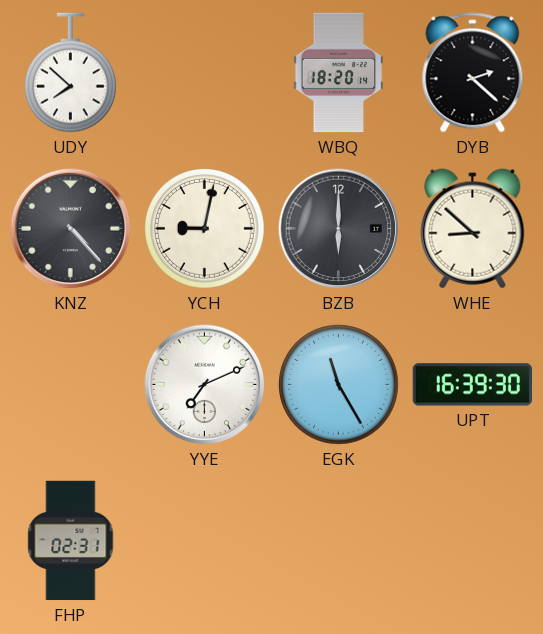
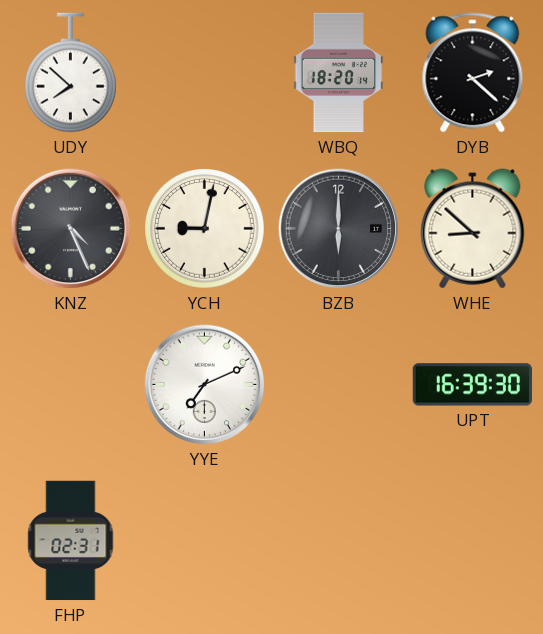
KNZ: 4:23 -> 4:26
EGK: 11:25 -> none
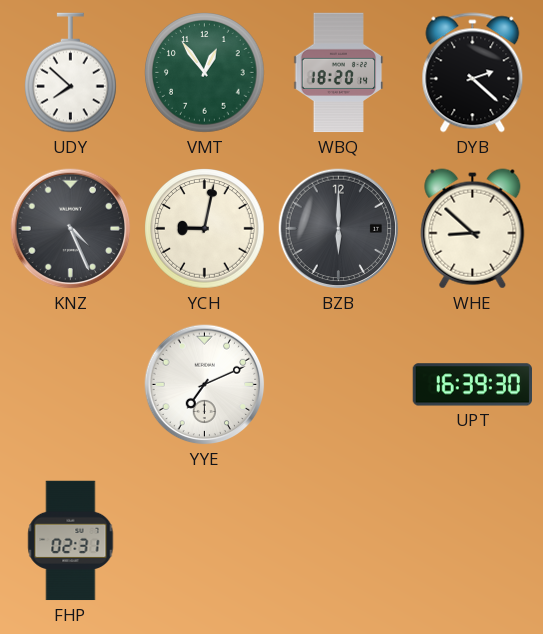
VMT: none -> 12:54
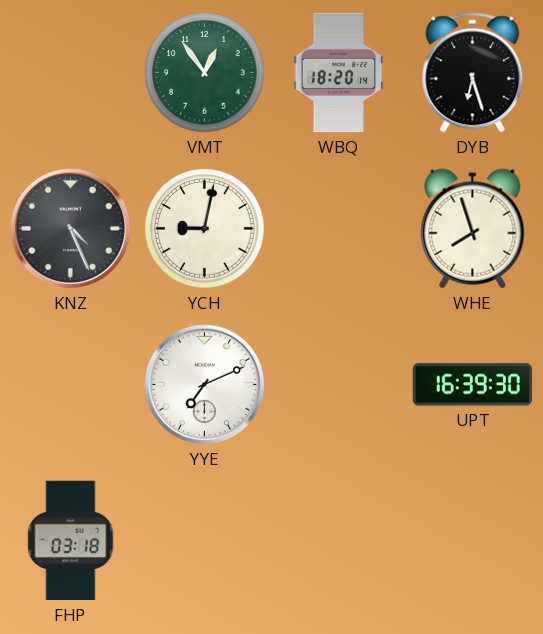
UDY: 7:52 -> none
DYB: 2:22 -> 6:27
BZB: 6:00 -> none
WHE: 8:52 -> 7:57
FHP: 02:31 -> 03:18
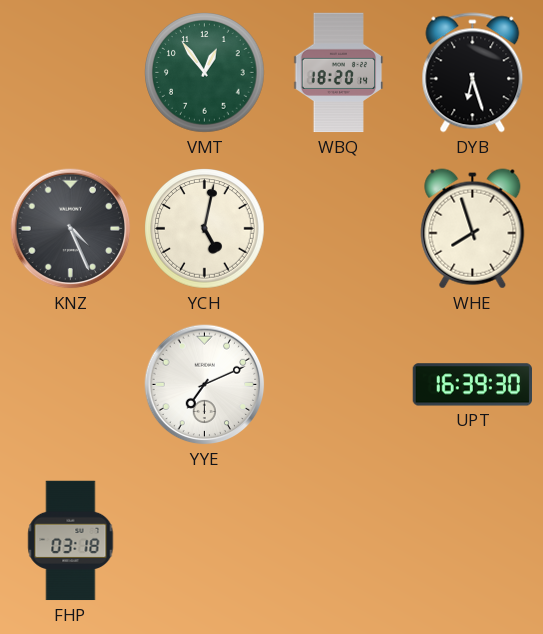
YCH: 9:02 -> 5:02
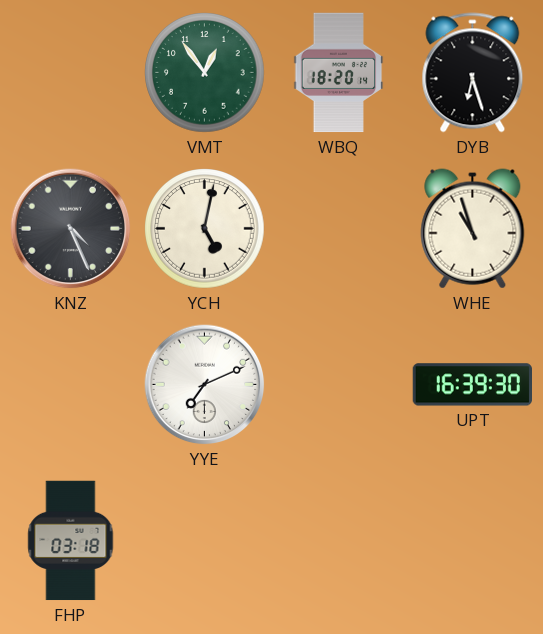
WHE: 7:57 -> 10:57
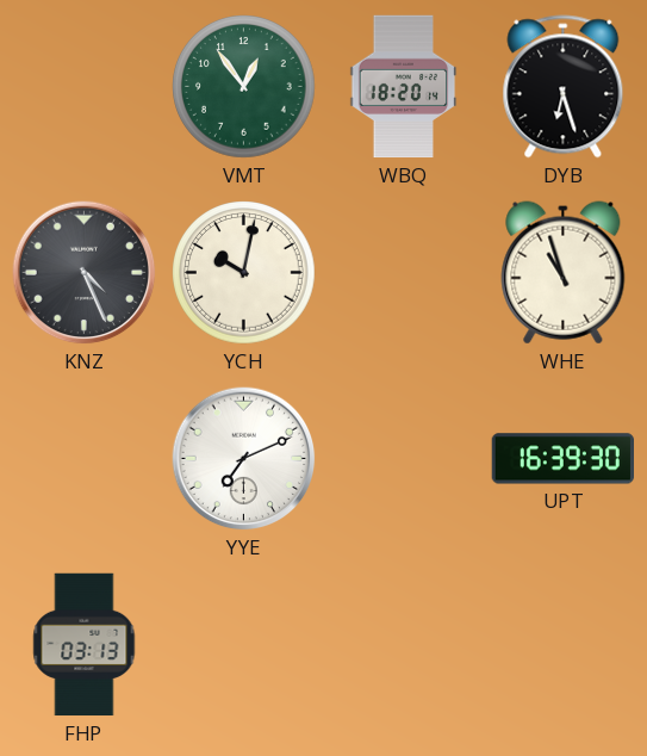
YCH: 5:02 -> 10:02
FHP: 03:18 -> 03:13
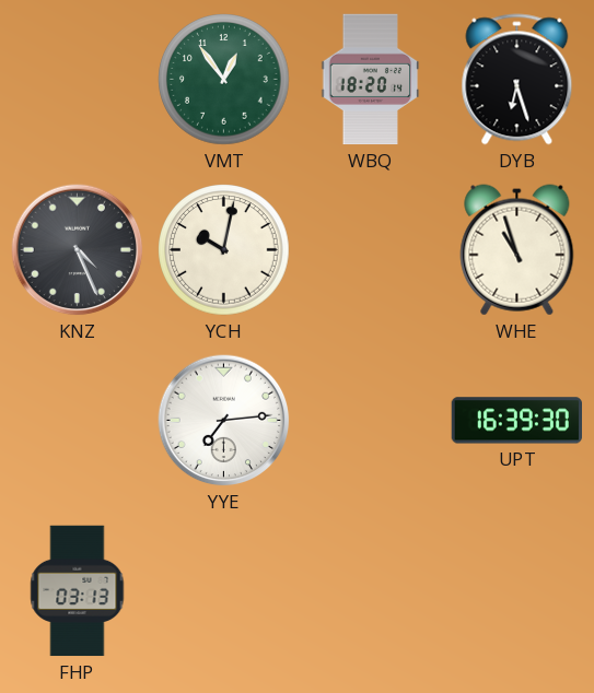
YYE: 7:11 -> 7:14
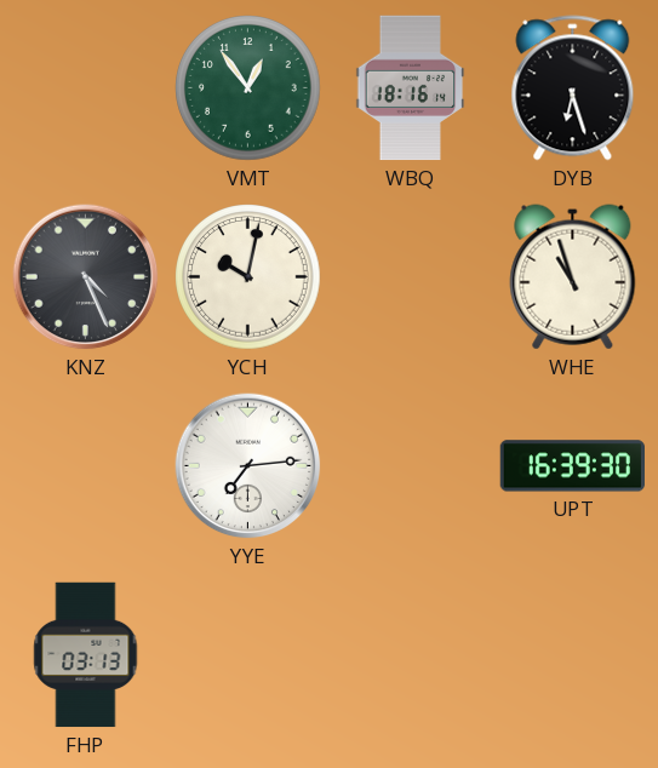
WBQ: 18:20 -> 18:16
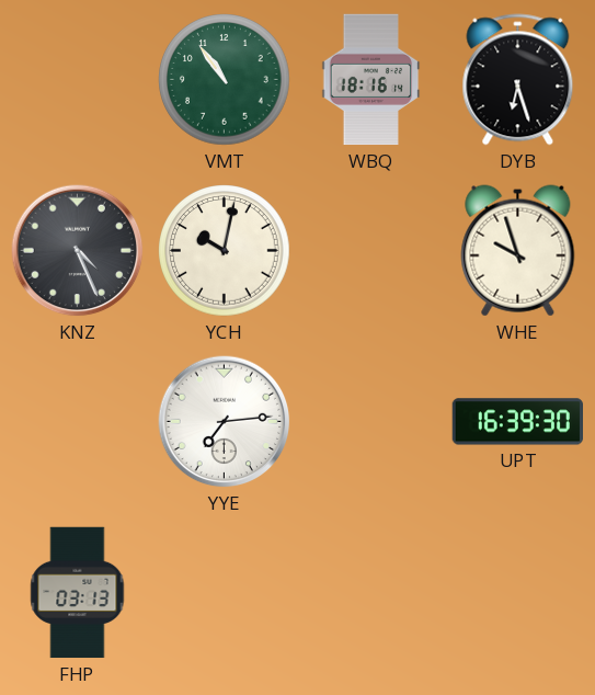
VMT: 12:54 -> 10:54
WHE: 10:57 -> 9:57
